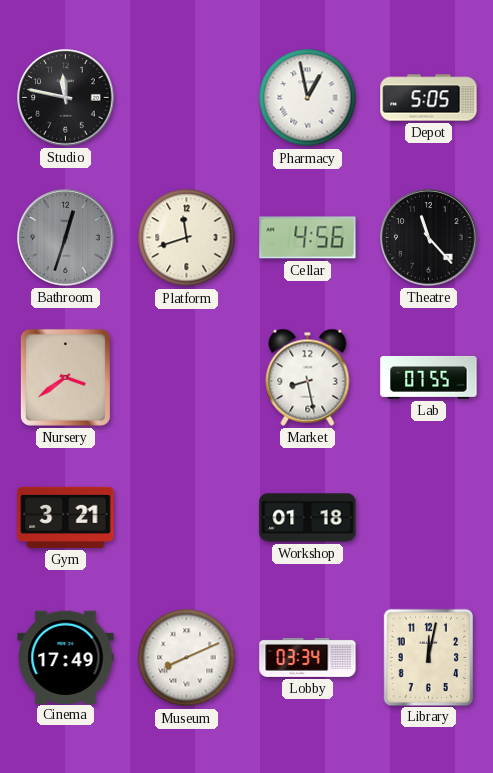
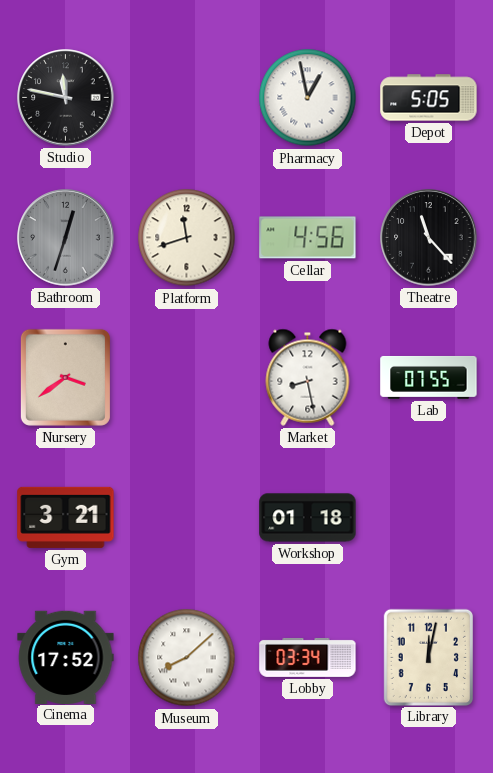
Cinema: 17:49 -> 17:52
Museum: 8:11 -> 8:08
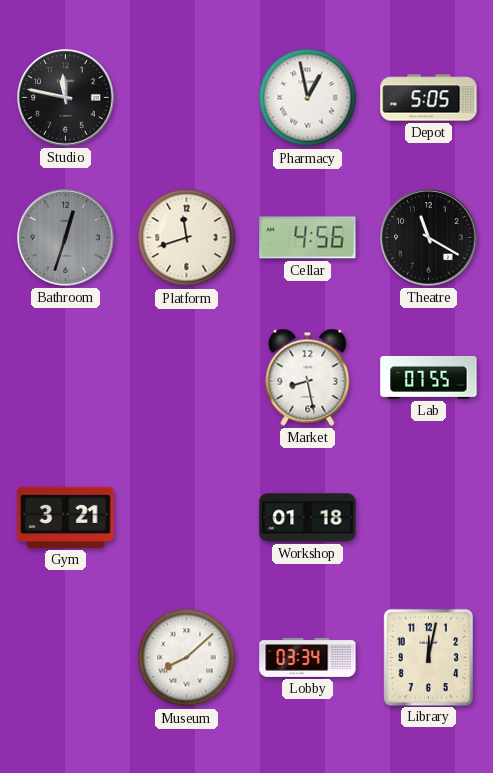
Theatre: 11:23 -> 11:20
Nursery: 3:39 -> none
Cinema: 17:52 -> none
